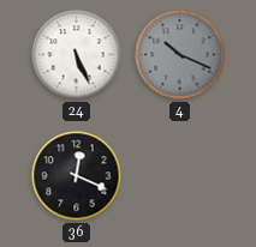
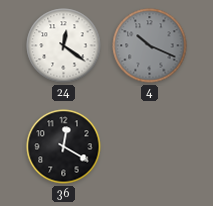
24: 5:26 -> 12:21
36: 12:19 -> 12:20
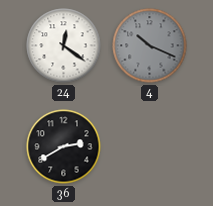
36: 12:20 -> 2:40
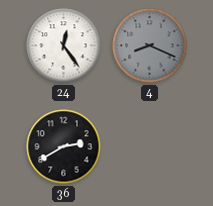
24: 12:21 -> 12:24
4: 10:19 -> 8:19
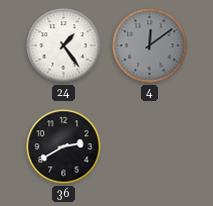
24: 12:24 -> 1:24
4: 8:19 -> 12:09
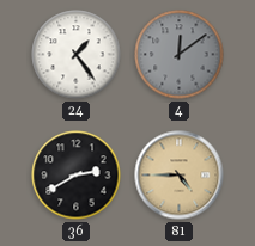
81: none -> 4:45
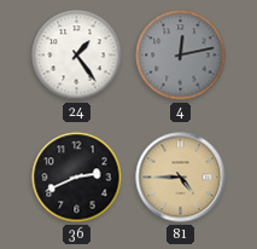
4: 12:09 -> 12:13
36: 2:40 -> 2:41
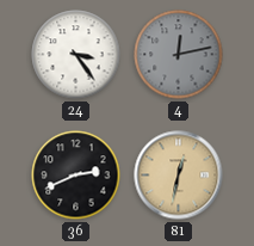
24: 1:24 -> 3:24
81: 4:45 -> 12:32
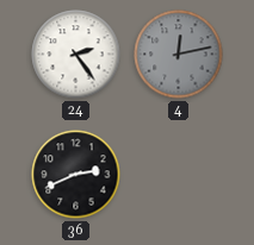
24: 3:24 -> 2:24
81: 12:32 -> none
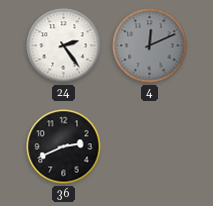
4: 12:13 -> 12:11
